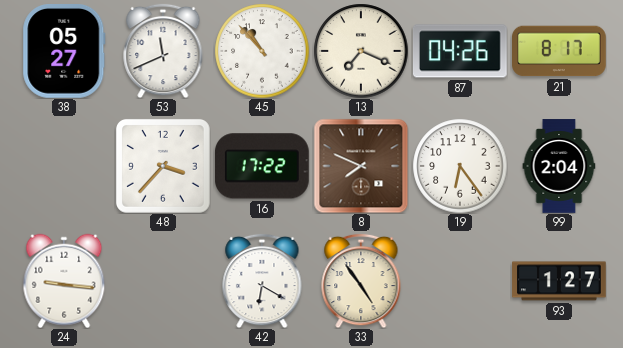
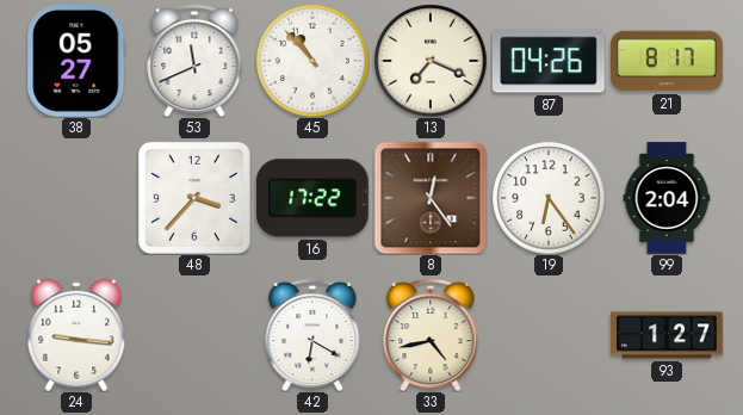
8: 7:49 -> 12:24
33: 4:54 -> 4:43
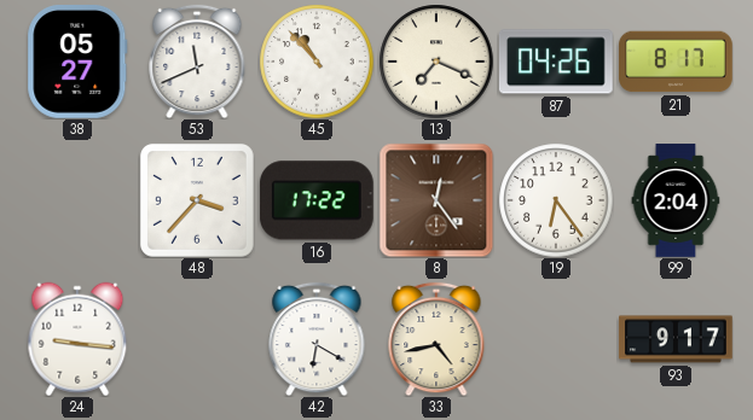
93: 1:27 -> 9:17
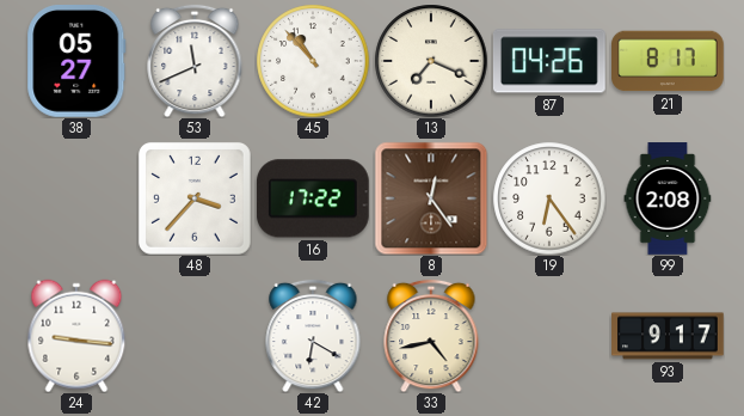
99: 2:04 -> 2:08
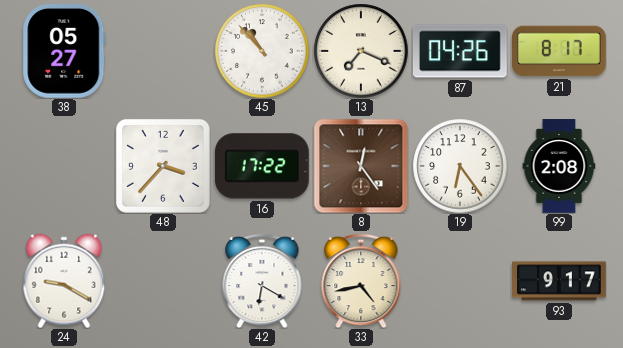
53: 11:41 -> none
24: 9:16 -> 9:20
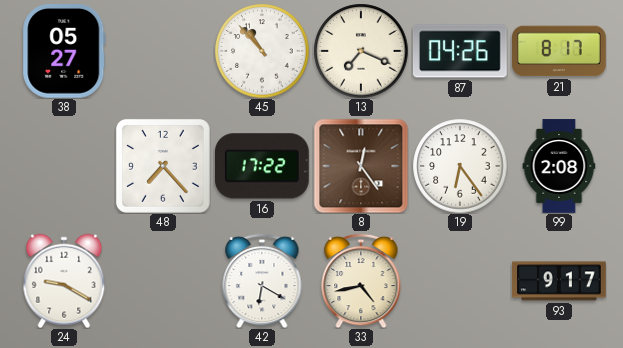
48: 3:37 -> 7:23
